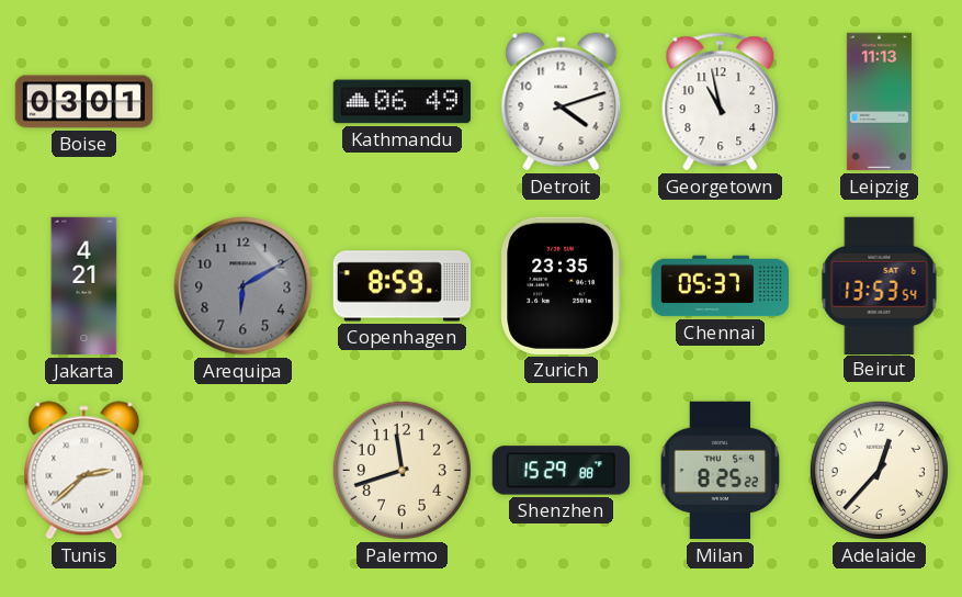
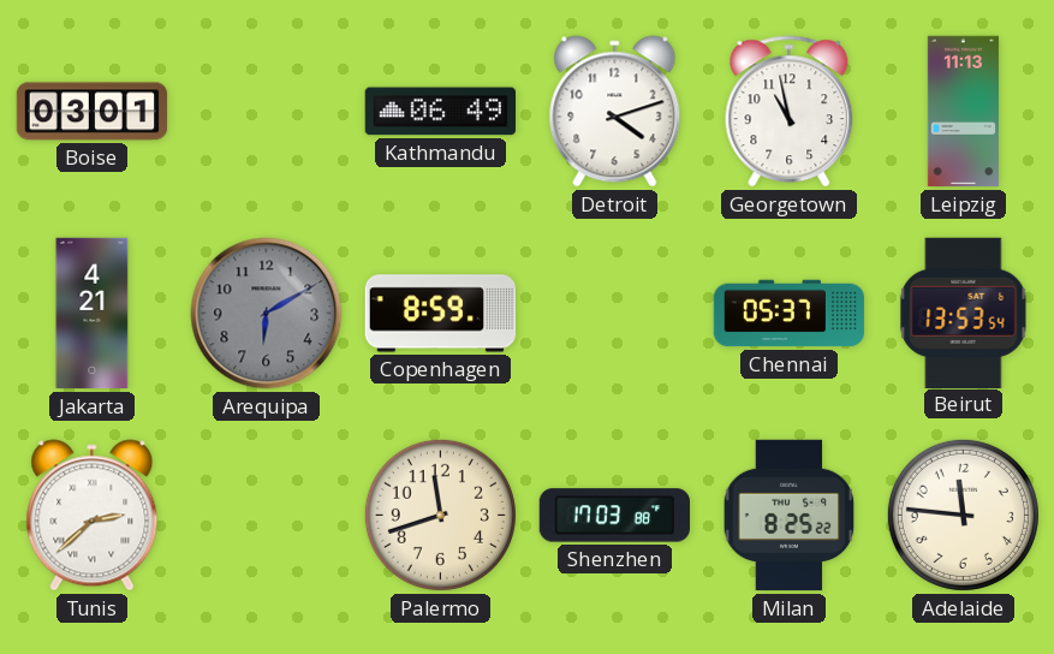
Zurich: 23:35 -> none
Shenzhen: 15:29 -> 17:03
Adelaide: 12:37 -> 11:46
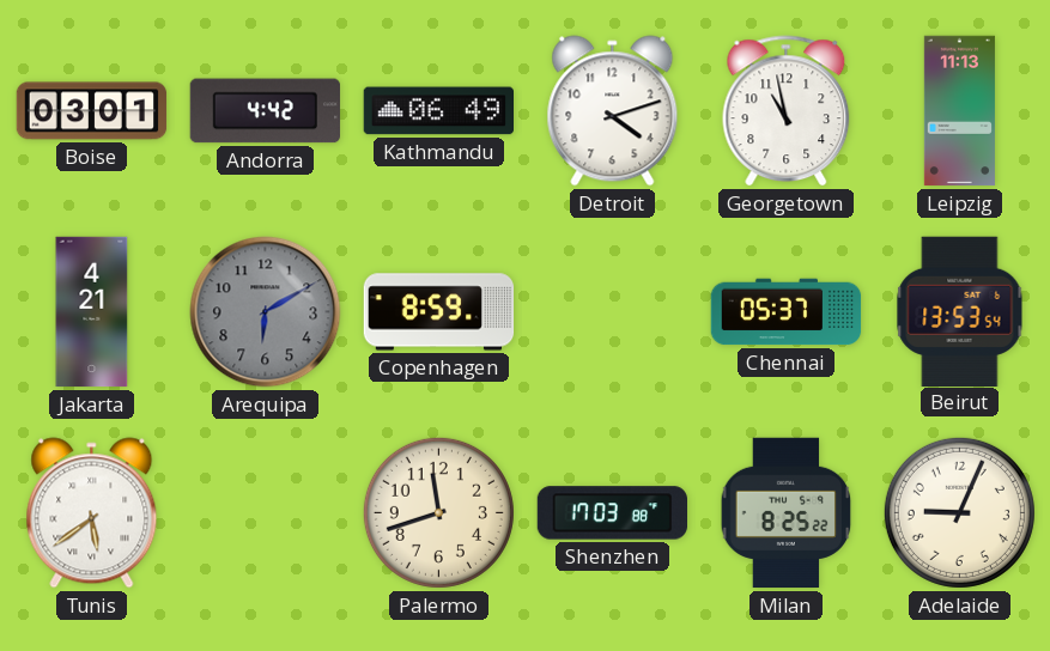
Andorra: none -> 4:42
Tunis: 2:38 -> 5:39
Adelaide: 11:46 -> 9:04
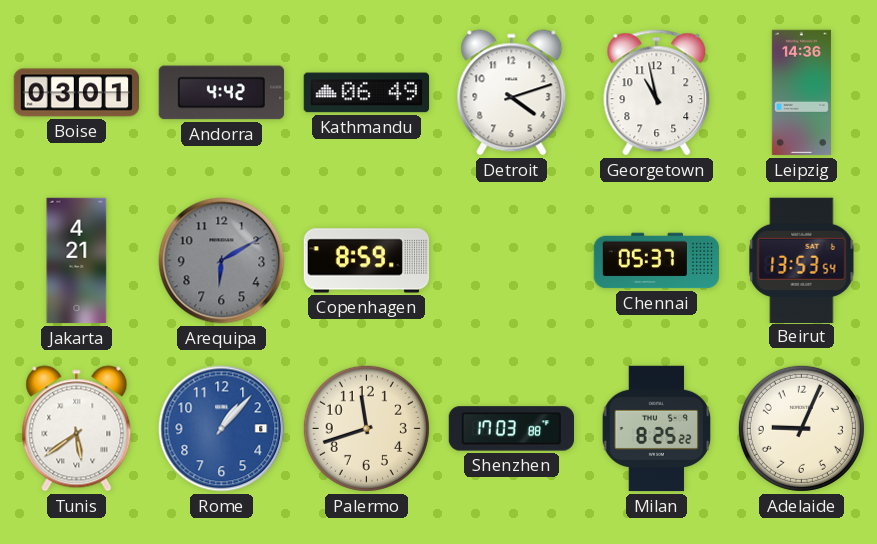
Leipzig: 11:13 -> 14:36
Rome: none -> 1:07
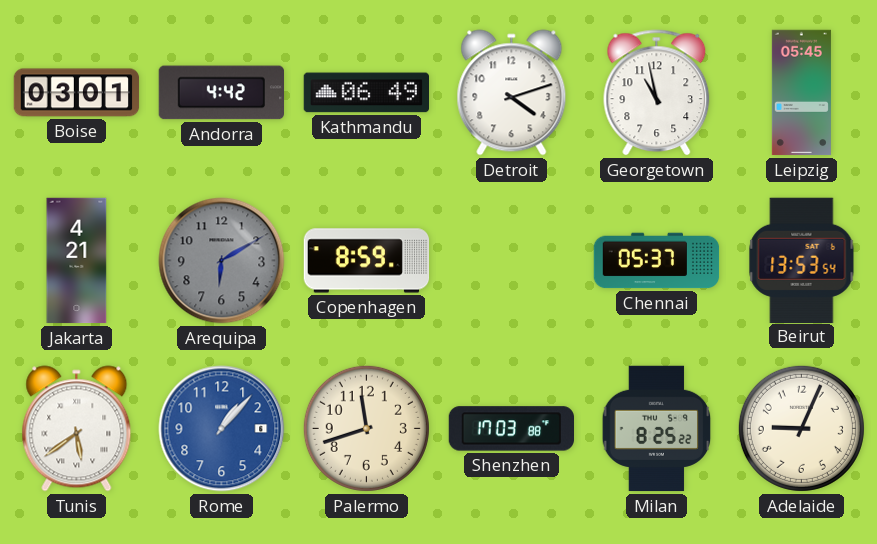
Leipzig: 14:36 -> 05:45
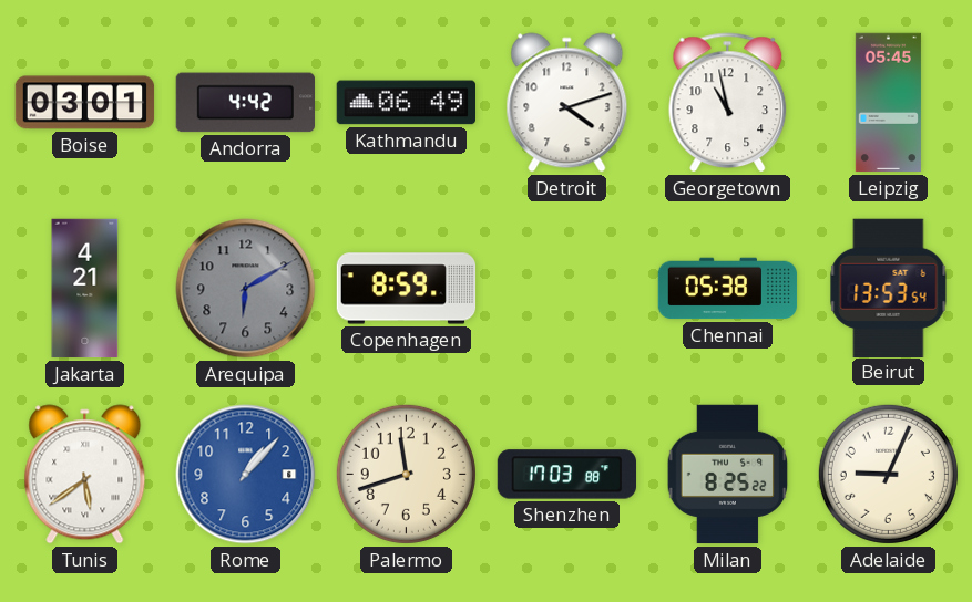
Chennai: 05:37 -> 05:38
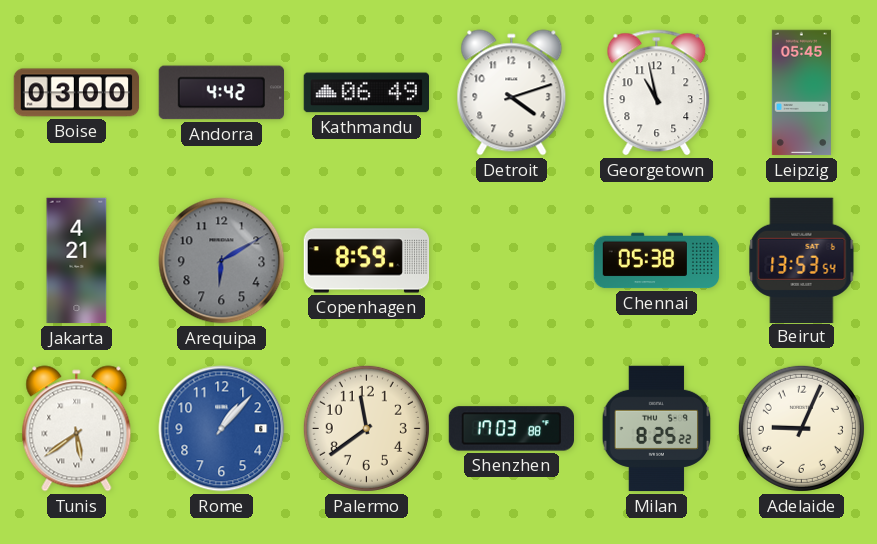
Boise: 03:01 -> 03:00
Palermo: 11:42 -> 11:39
